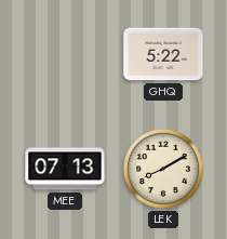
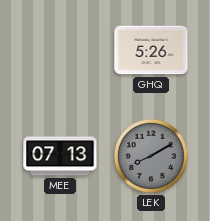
GHQ: 5:22 -> 5:26
LEK dial: cream -> grey
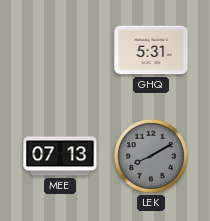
GHQ: 5:26 -> 5:31
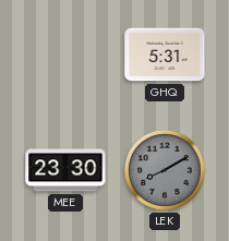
MEE: 07:13 -> 23:30
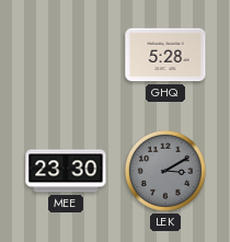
GHQ: 5:31 -> 5:28
LEK: 8:10 -> 3:10
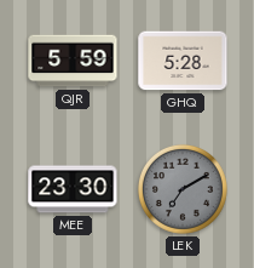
QJR: none -> 5:59
LEK: 3:10 -> 7:10
